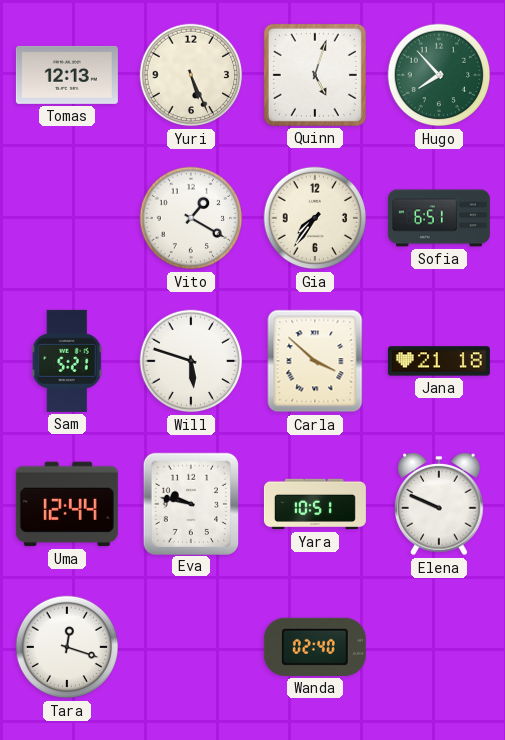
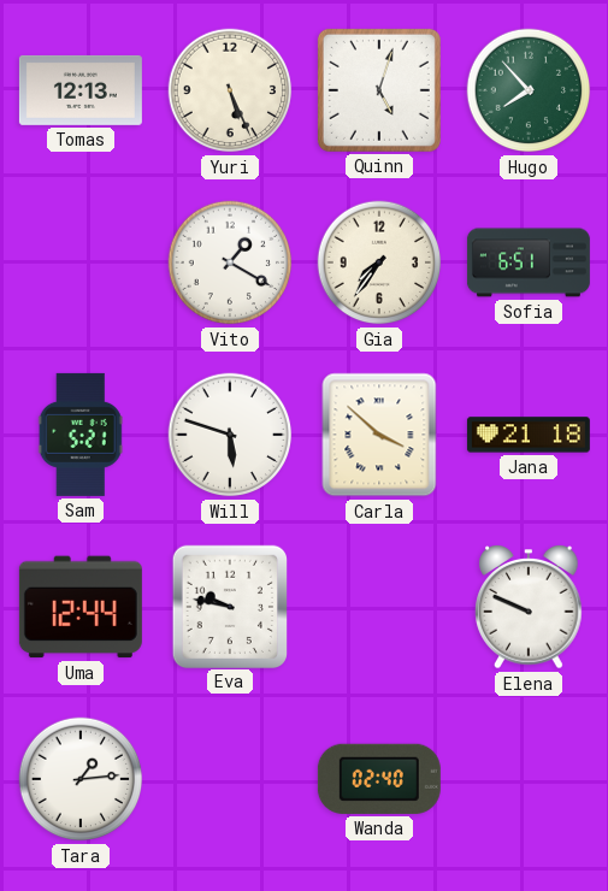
Yara: 10:51 -> none
Tara: 12:18 -> 1:14
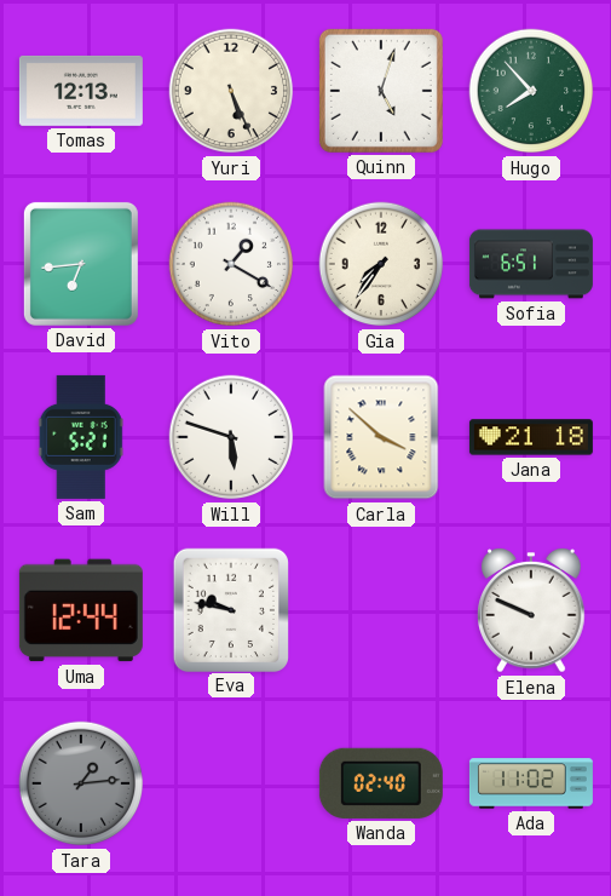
David: none -> 6:44
Tara dial: white -> grey
Ada: none -> 11:02
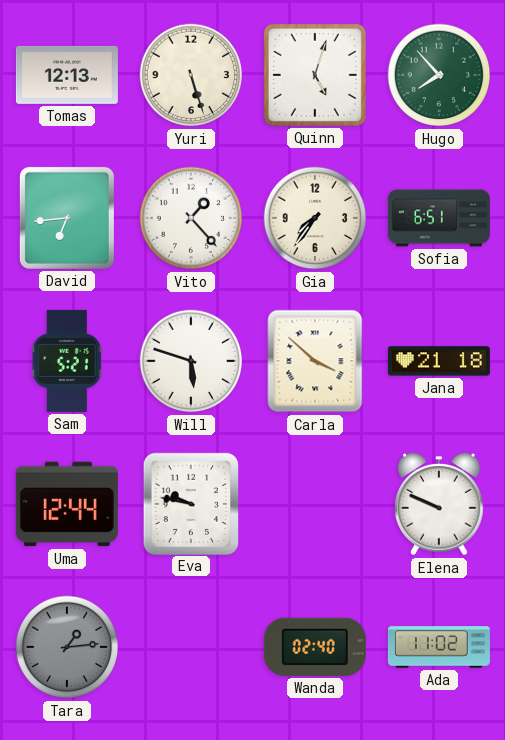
Yuri: 5:26 -> 5:27
Vito: 1:20 -> 1:23
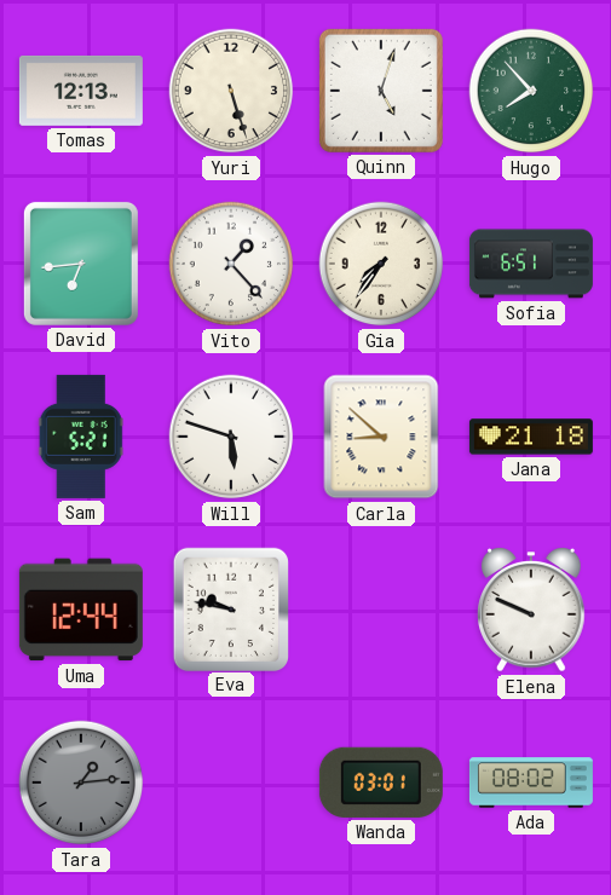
Carla: 3:52 -> 8:52
Wanda: 02:40 -> 03:01
Ada: 11:02 -> 08:02
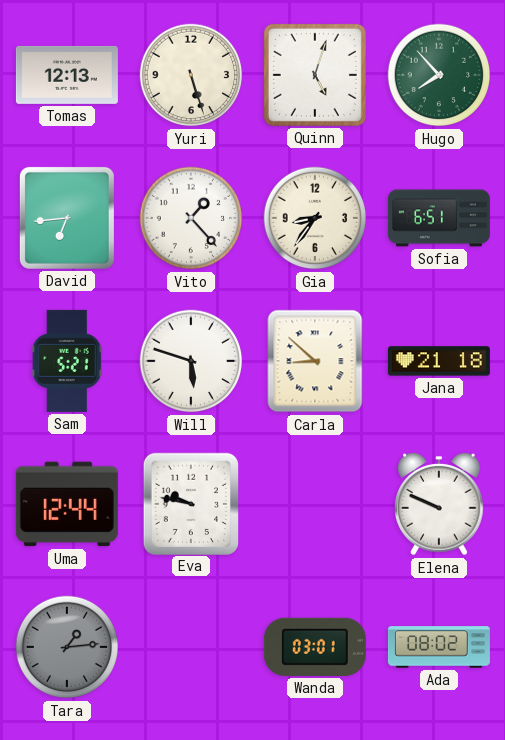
Gia: 7:36 -> 8:36
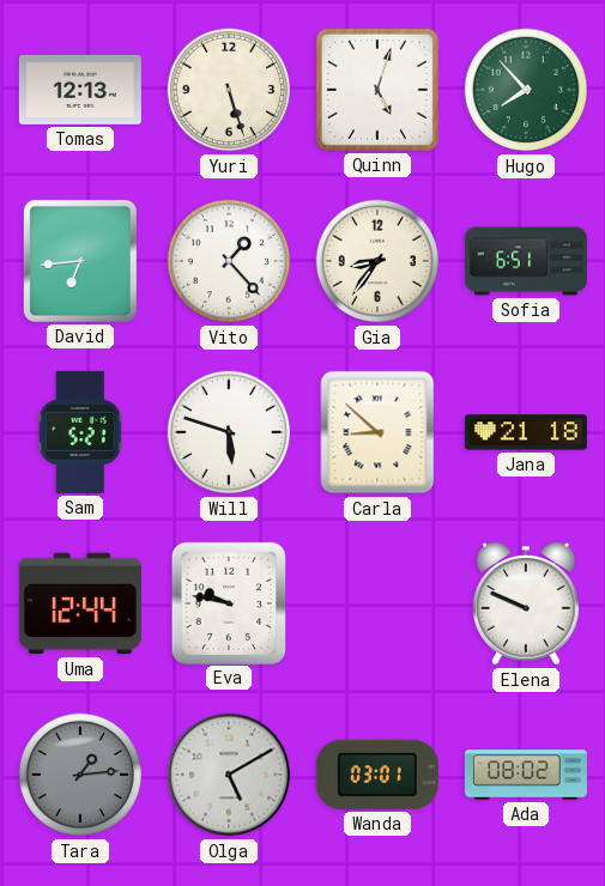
Olga: none -> 5:10
